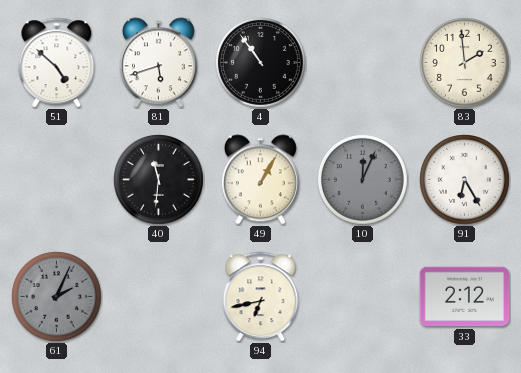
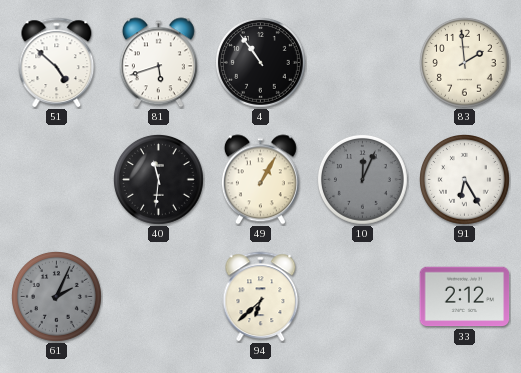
94: 6:43 -> 6:38
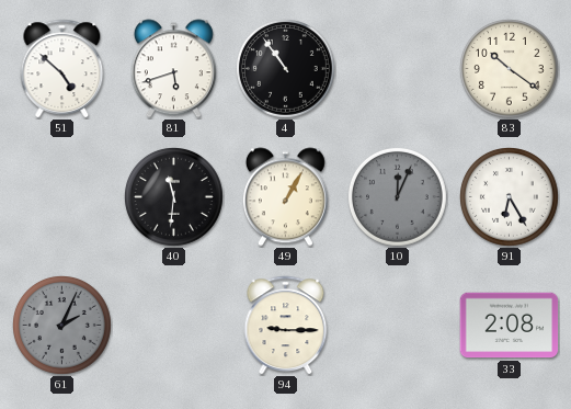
83: 1:59 -> 10:21
94: 6:38 -> 9:15
33: 2:12 -> 2:08
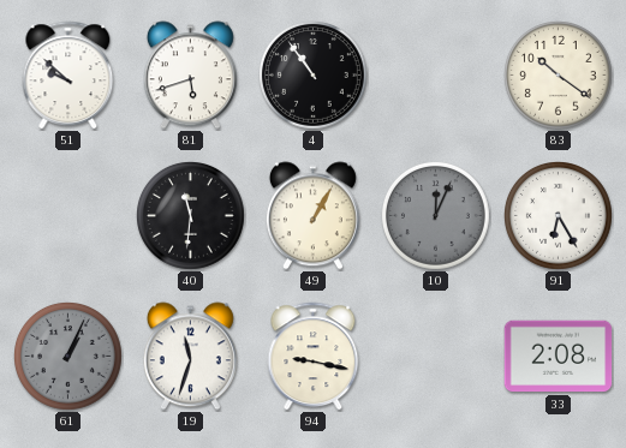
51: 4:52 -> 9:52
61: 2:04 -> 1:04
19: none -> 11:33
94: 9:15 -> 9:17
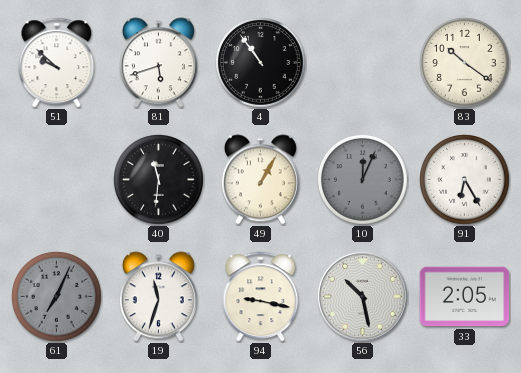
61: 1:04 -> 7:04
56: none -> 10:28
33: 2:08 -> 2:05
